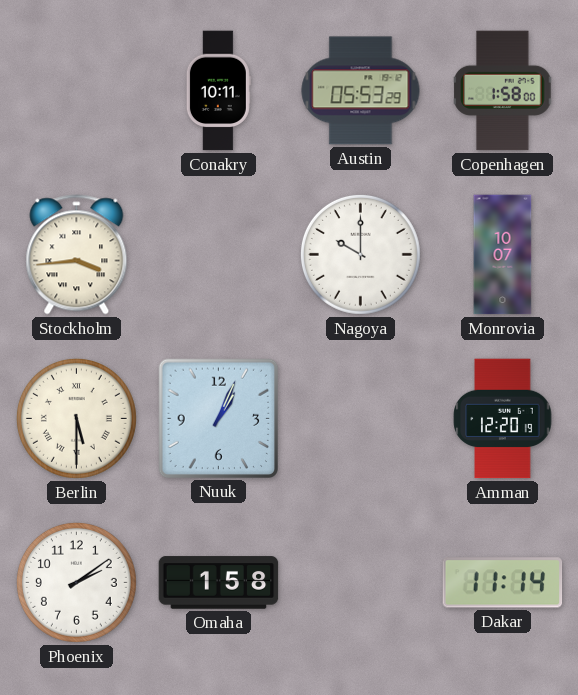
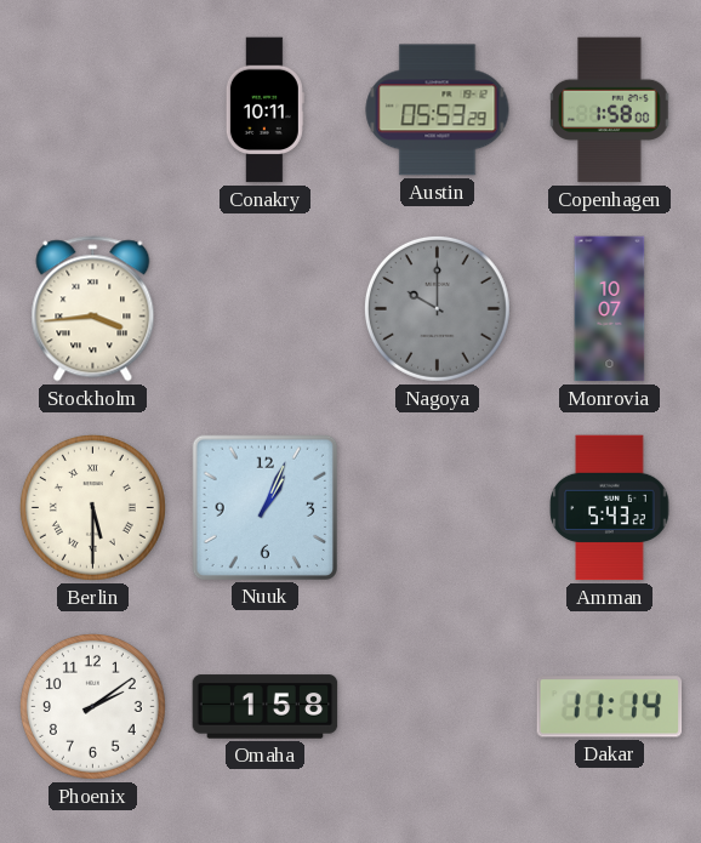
Nagoya dial: white -> grey
Amman: 12:20 -> 5:43
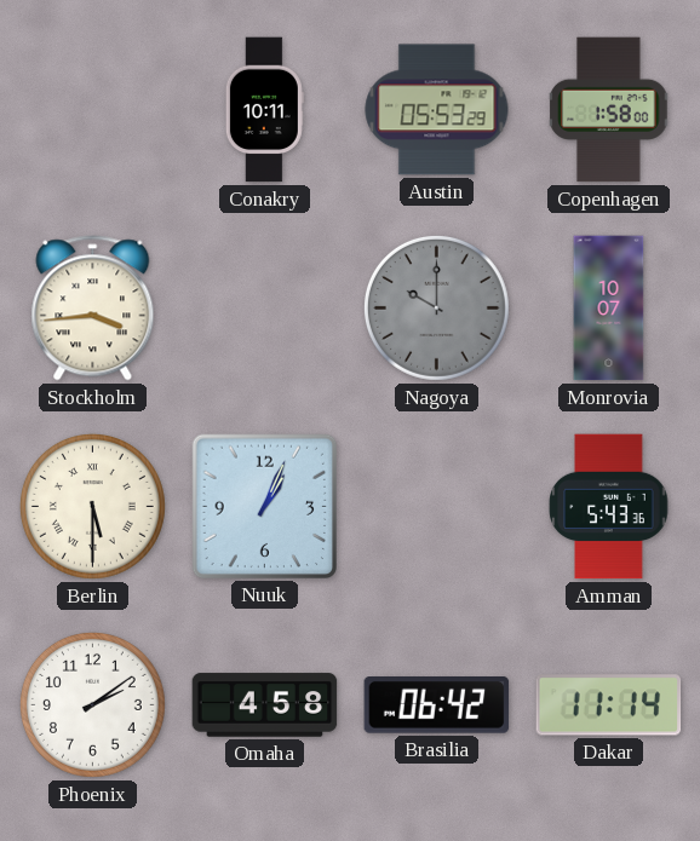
Amman: 5:43:22 -> 5:43:36
Omaha: 1:58 -> 4:58
Brasilia: none -> 06:42
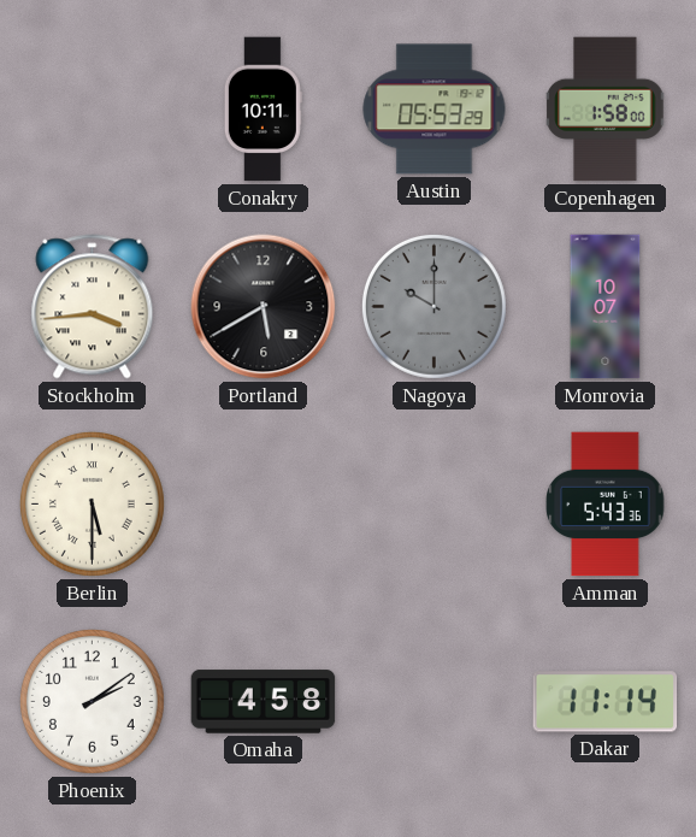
Portland: none -> 5:40
Nuuk: 1:04 -> none
Brasilia: 06:42 -> none
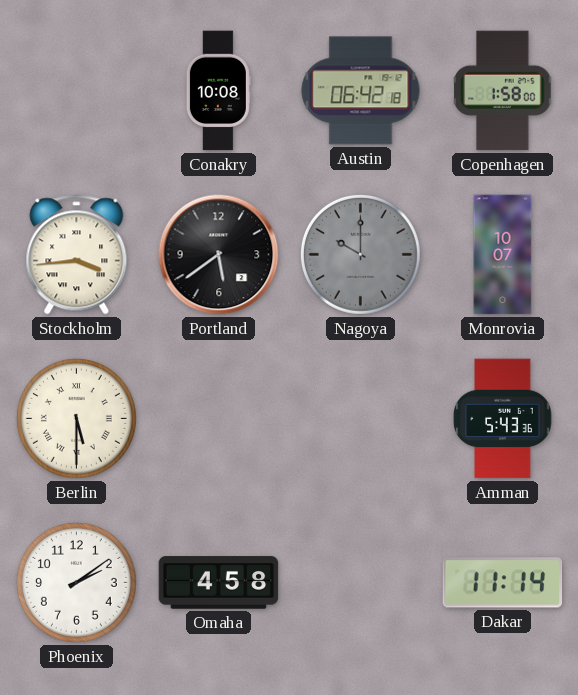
Conakry: 10:11 -> 10:08
Austin: 05:53 -> 06:42
Portland: 5:40 -> 5:39
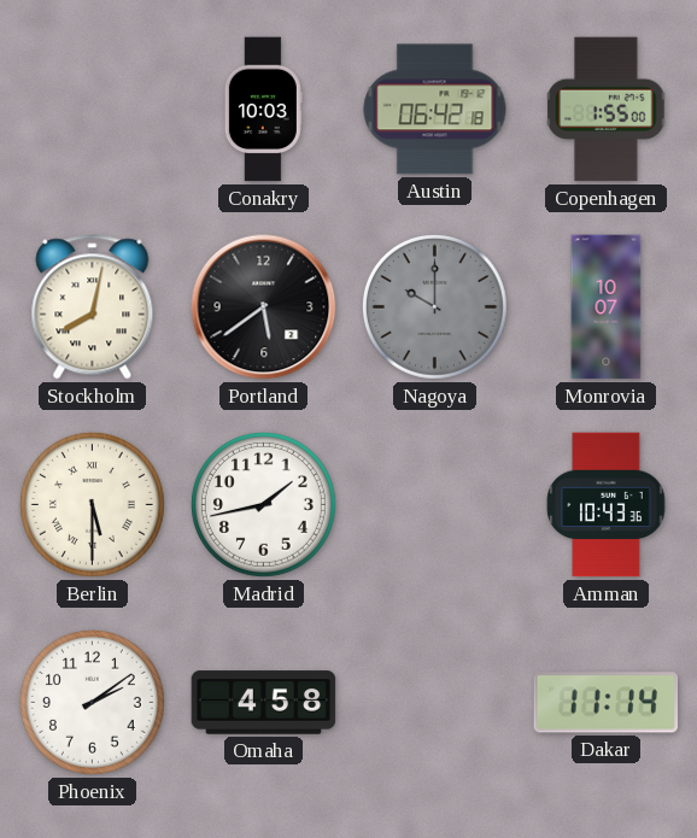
Conakry: 10:08 -> 10:03
Copenhagen: 1:58 -> 1:55
Stockholm: 3:44 -> 8:02
Madrid: none -> 1:43
Amman: 5:43 -> 10:43
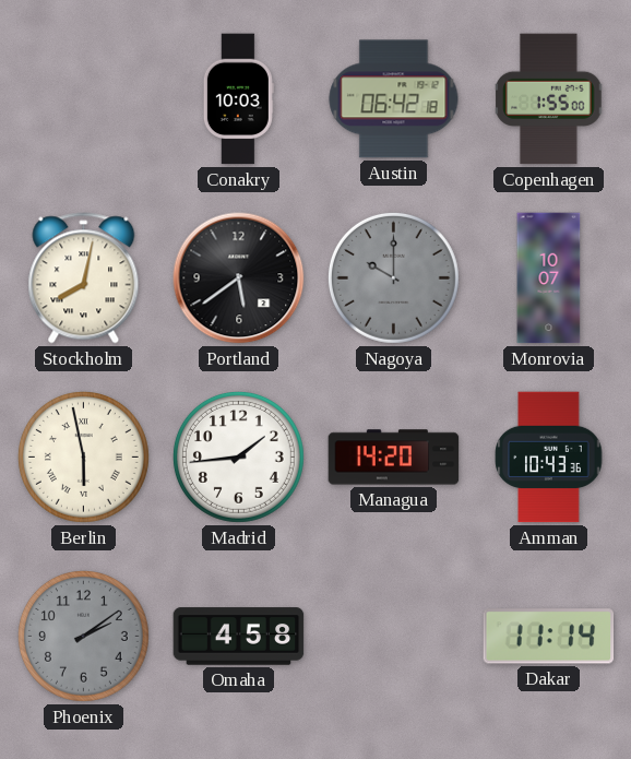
Berlin: 5:30 -> 5:58
Madrid: 1:43 -> 1:44
Managua: none -> 14:20
Phoenix dial: white -> grey
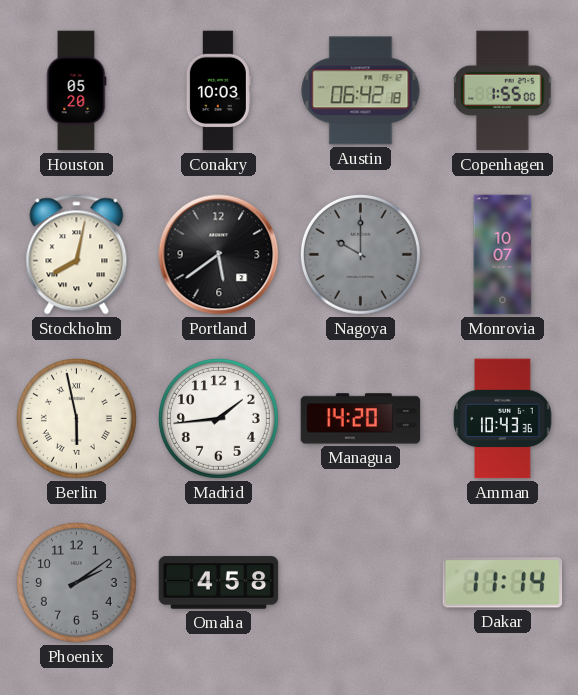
Houston: none -> 05:20
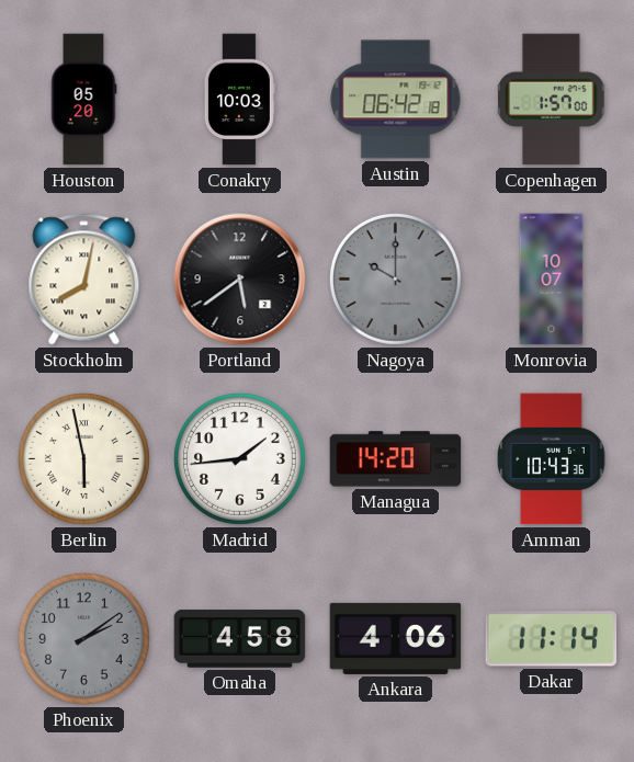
Copenhagen: 1:55 -> 1:57
Ankara: none -> 4:06
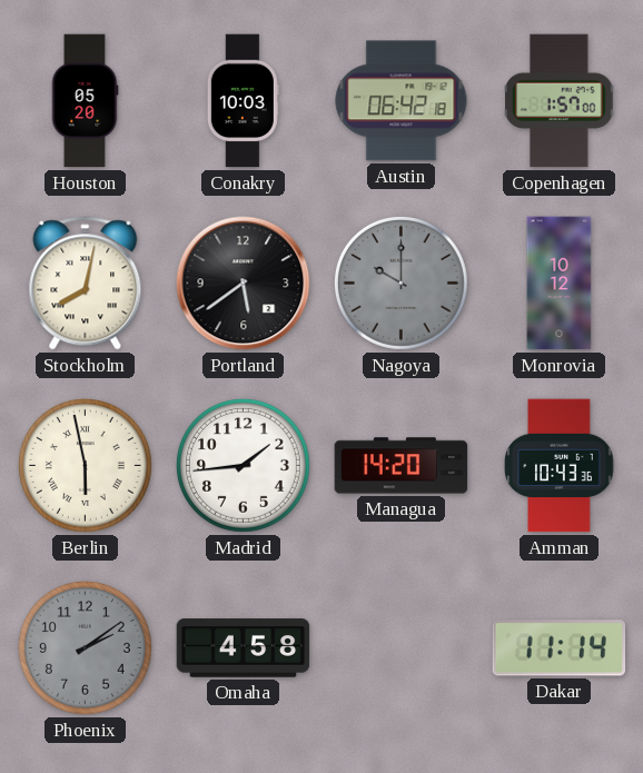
Monrovia: 10:07 -> 10:12
Ankara: 4:06 -> none
